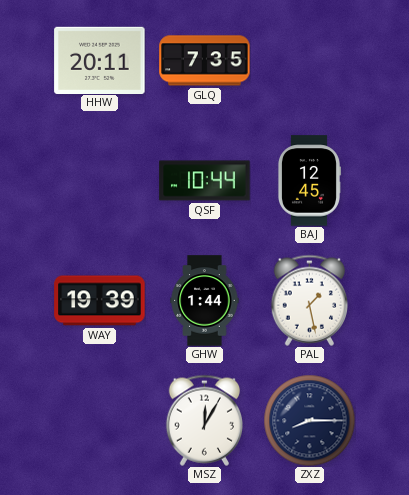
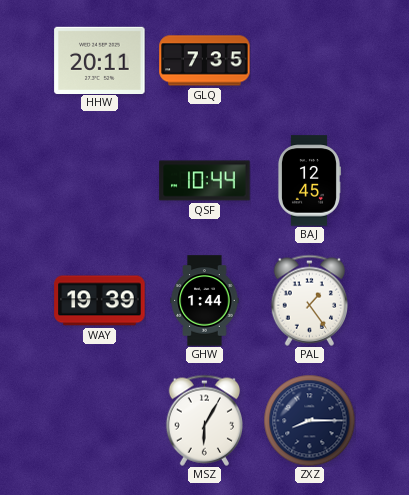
PAL: 1:28 -> 1:24
MSZ: 12:05 -> 6:05
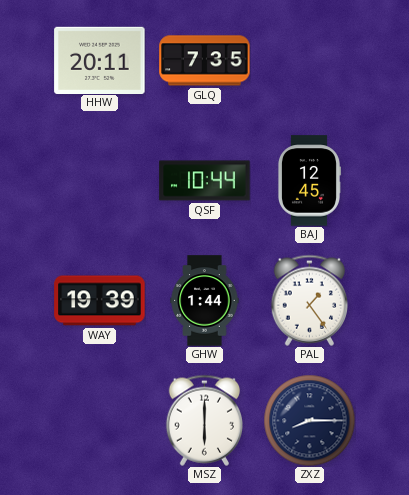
MSZ: 6:05 -> 6:00
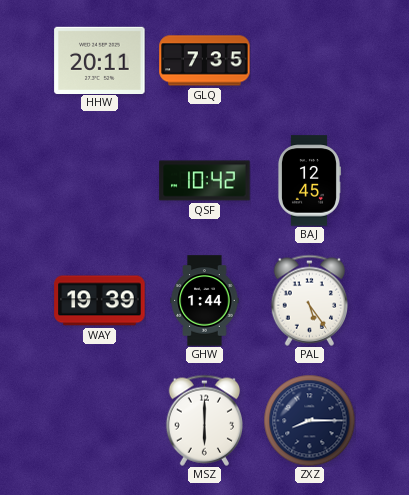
QSF: 10:44 -> 10:42
PAL: 1:24 -> 5:24
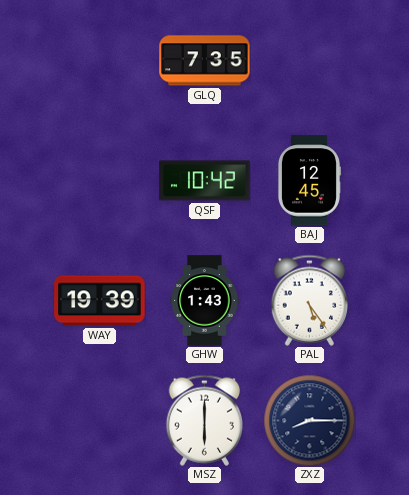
HHW: 20:11 -> none
GHW: 1:44 -> 1:43
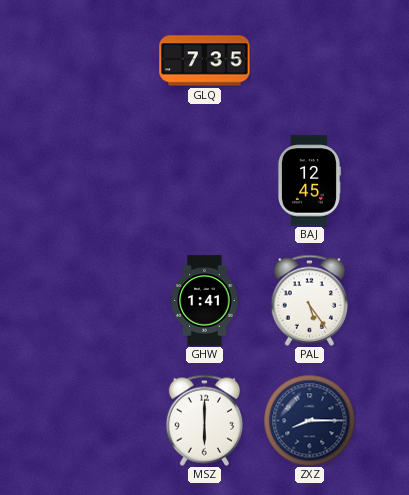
QSF: 10:42 -> none
WAY: 19:39 -> none
GHW: 1:43 -> 1:41
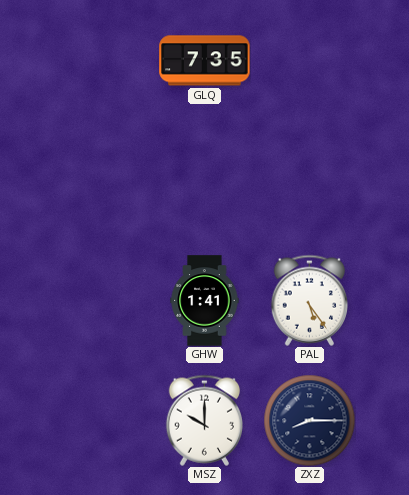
BAJ: 12:45 -> none
MSZ: 6:00 -> 10:00
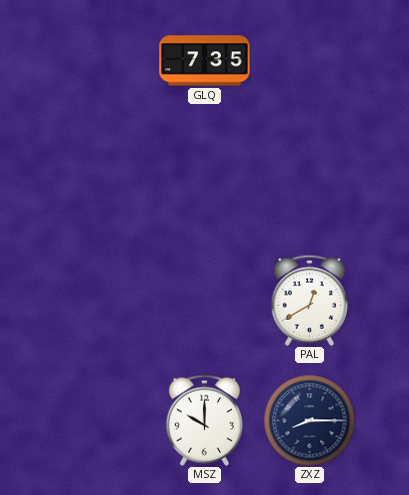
GHW: 1:41 -> none
PAL: 5:24 -> 12:40
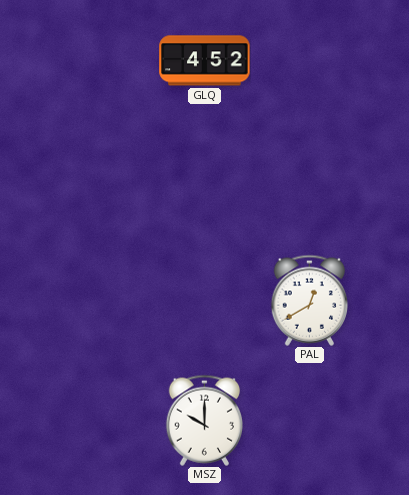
GLQ: 7:35 -> 4:52
ZXZ: 8:15 -> none
